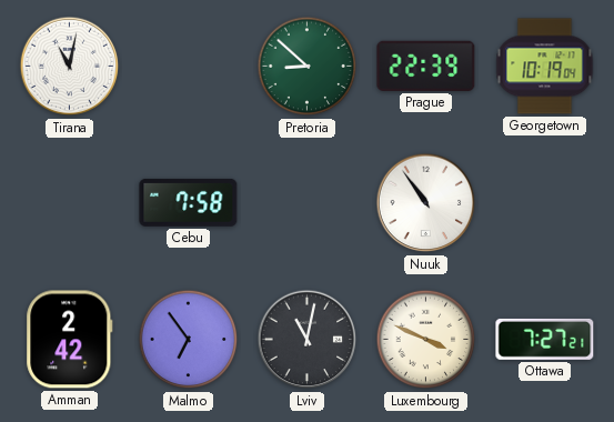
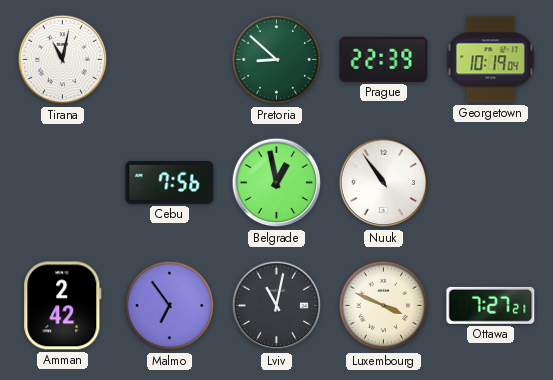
Cebu: 7:58 -> 7:56
Belgrade: none -> 12:58
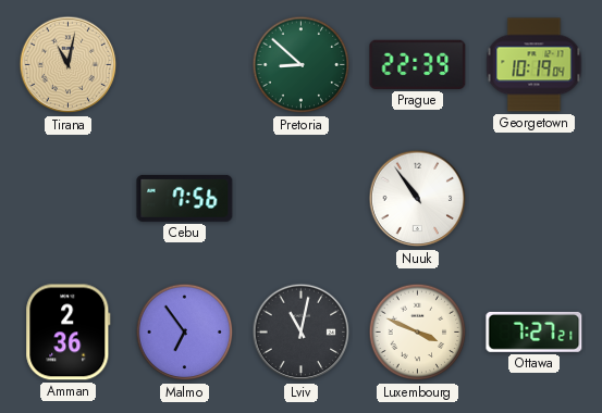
Tirana dial: white -> champagne
Belgrade: 12:58 -> none
Amman: 2:42 -> 2:36
